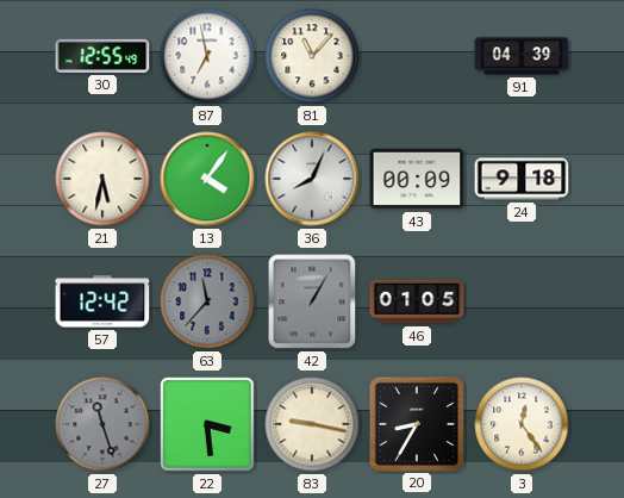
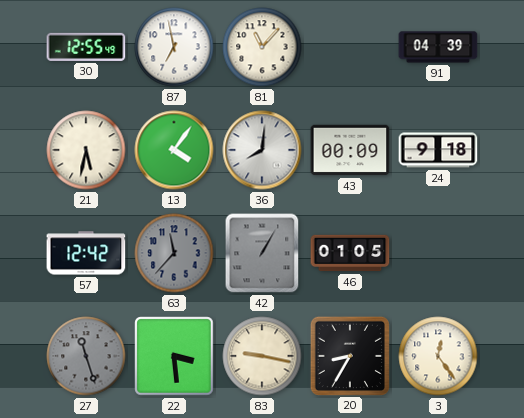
36: 8:04 -> 8:01
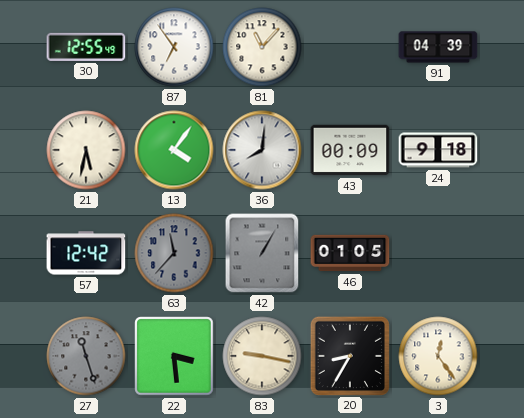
87: 6:58 -> 6:54
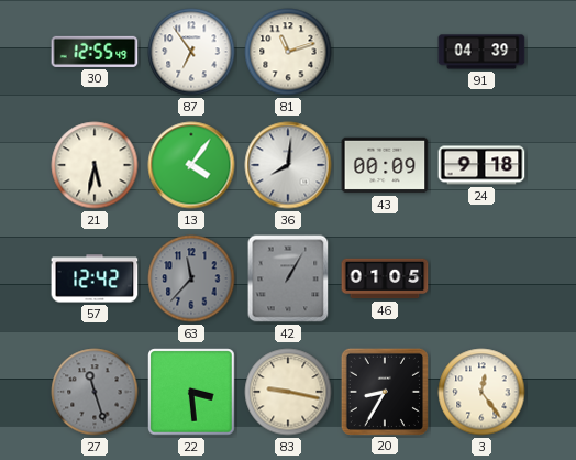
81: 11:07 -> 11:12
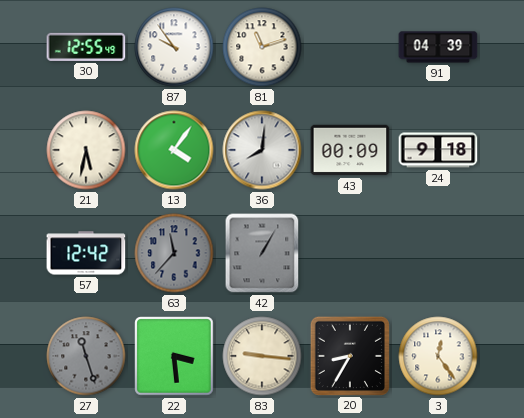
87: 6:54 -> 9:54
46: 01:05 -> none
83: 9:17 -> 9:16
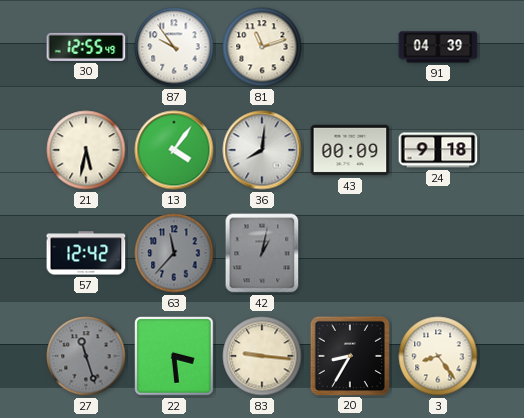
42: 1:05 -> 1:02
3: 12:24 -> 8:24
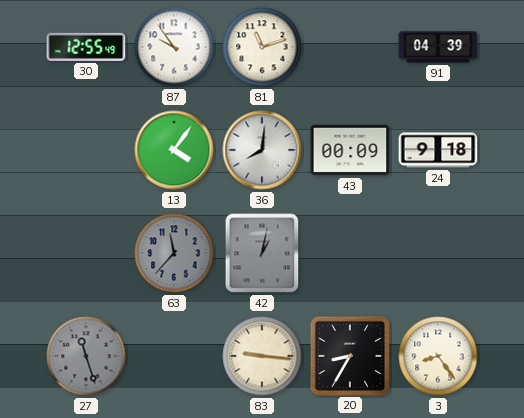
21: 5:32 -> none
57: 12:42 -> none
22: 3:29 -> none
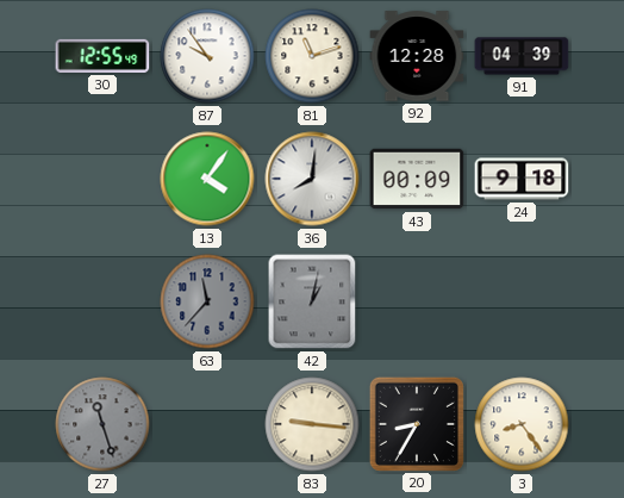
92: none -> 12:28
